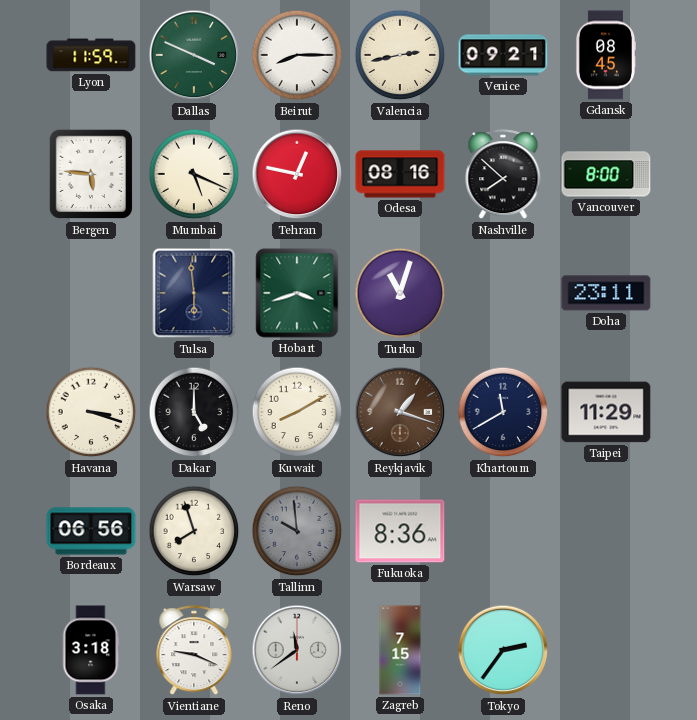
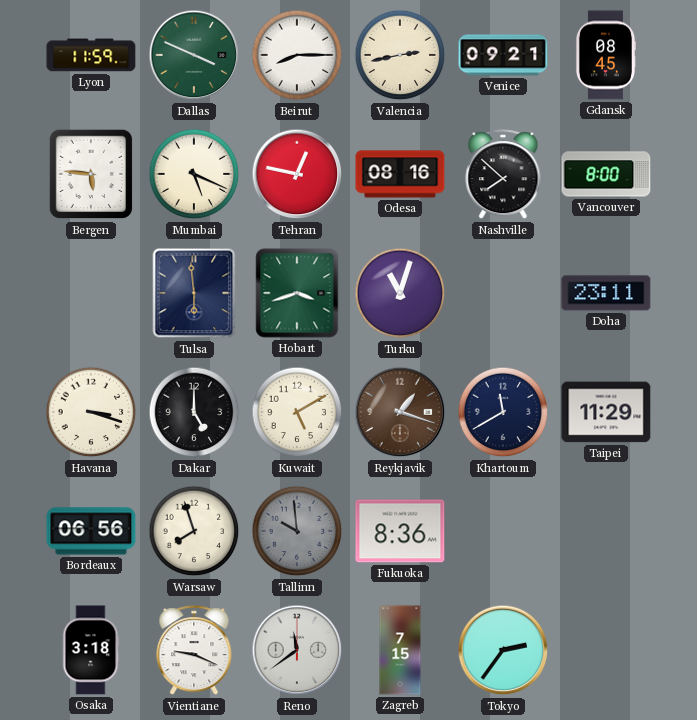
Kuwait: 8:10 -> 5:10
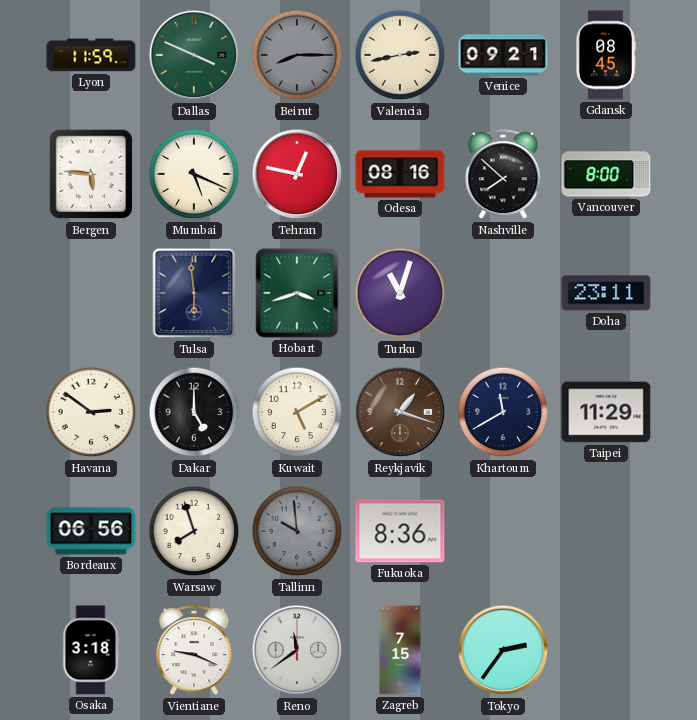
Beirut dial: white -> grey
Havana: 3:18 -> 2:51
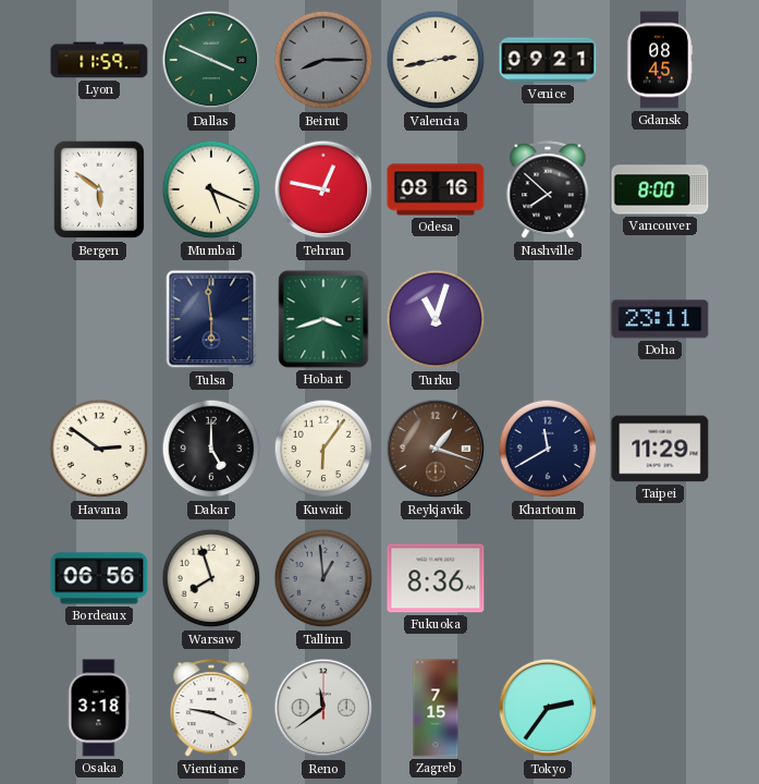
Bergen: 5:46 -> 5:51
Kuwait: 5:10 -> 6:06
Tallinn: 9:59 -> 12:59
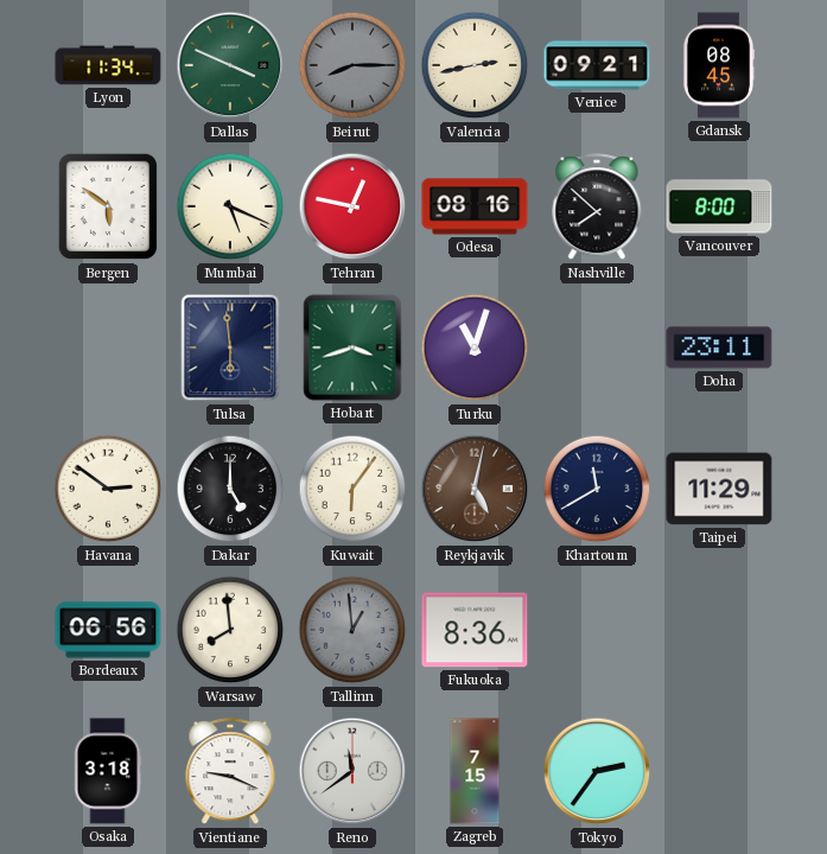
Lyon: 11:59 -> 11:34
Reykjavik: 1:18 -> 5:02
Warsaw: 7:57 -> 7:59
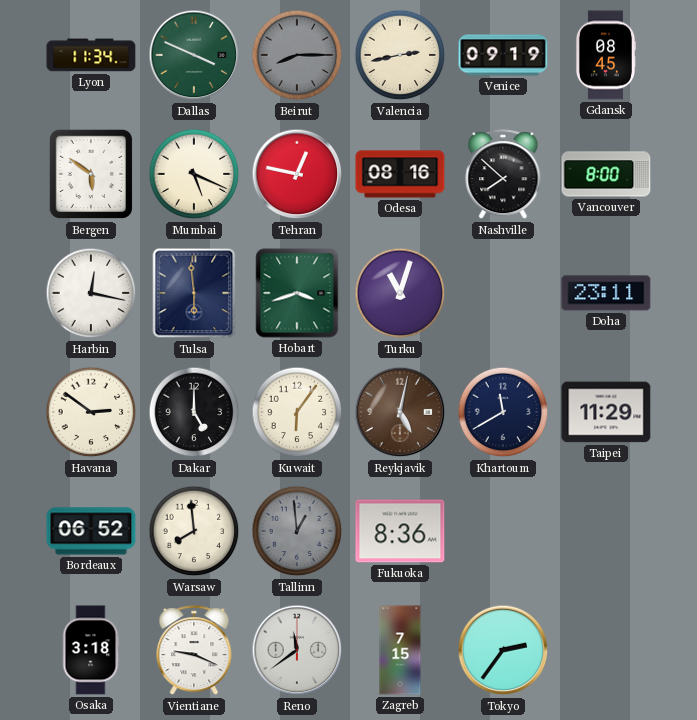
Venice: 09:21 -> 09:19
Harbin: none -> 12:17
Bordeaux: 06:56 -> 06:52
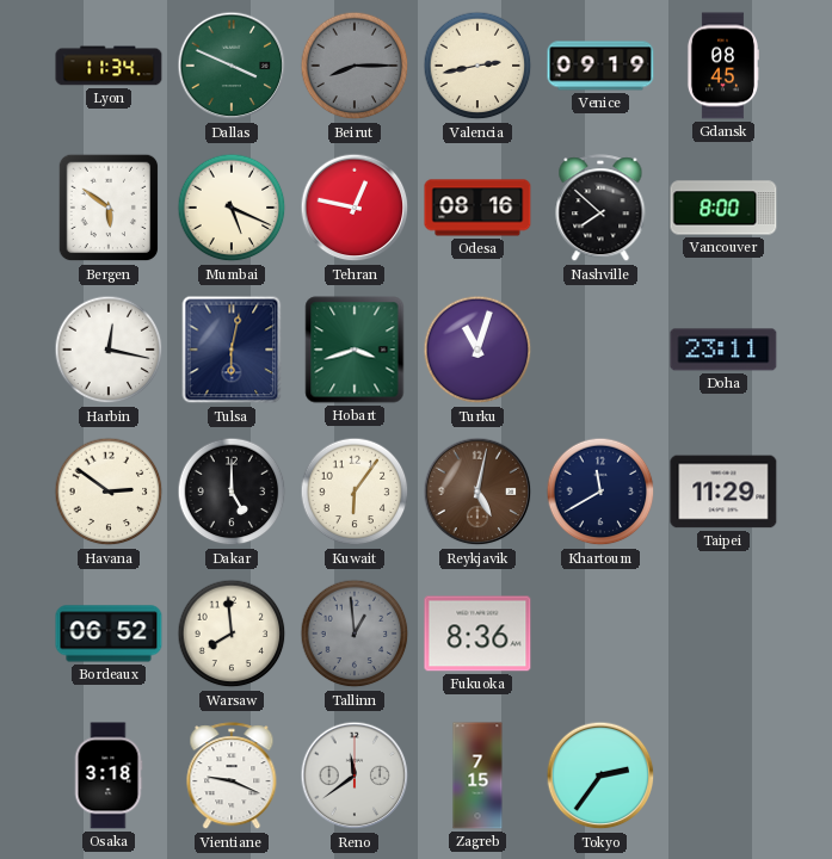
Tulsa: 5:59 -> 6:02
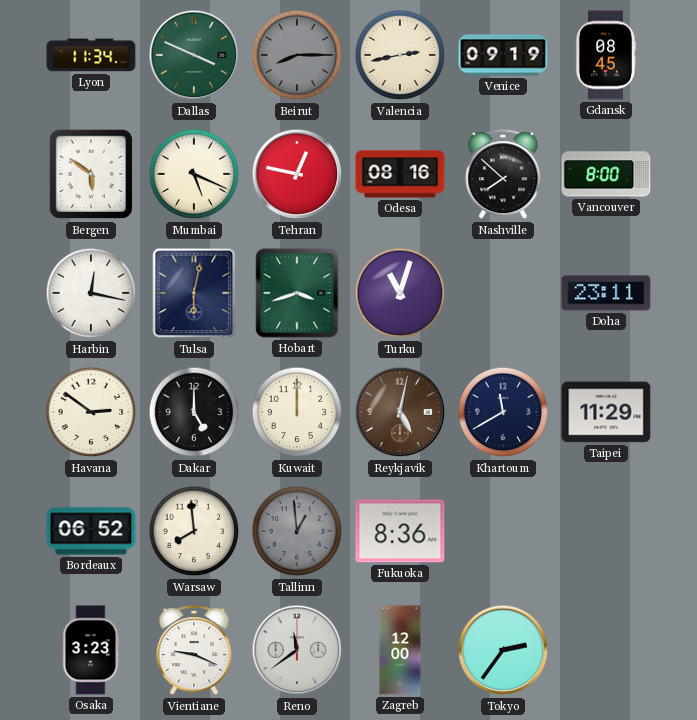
Kuwait: 6:06 -> 12:00
Osaka: 3:18 -> 3:23
Zagreb: 7:15 -> 12:00
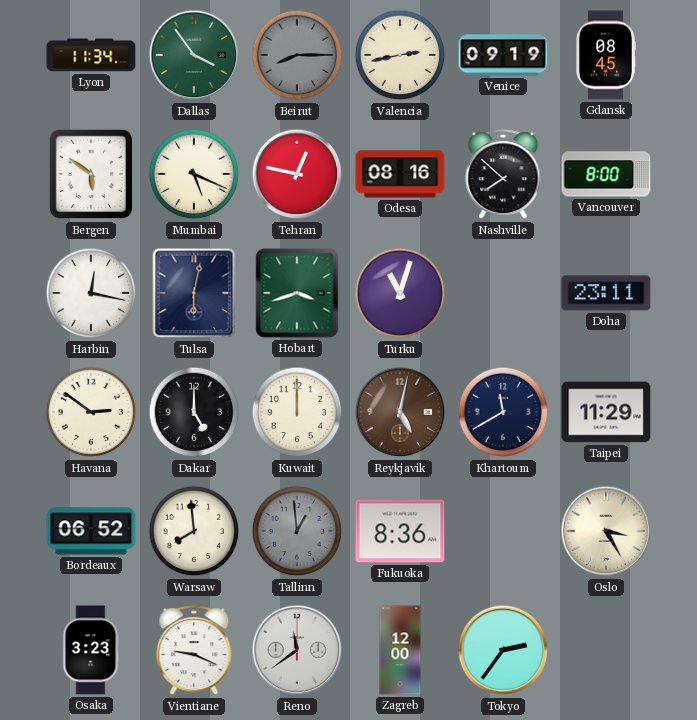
Dallas: 3:49 -> 3:54
Oslo: none -> 3:25
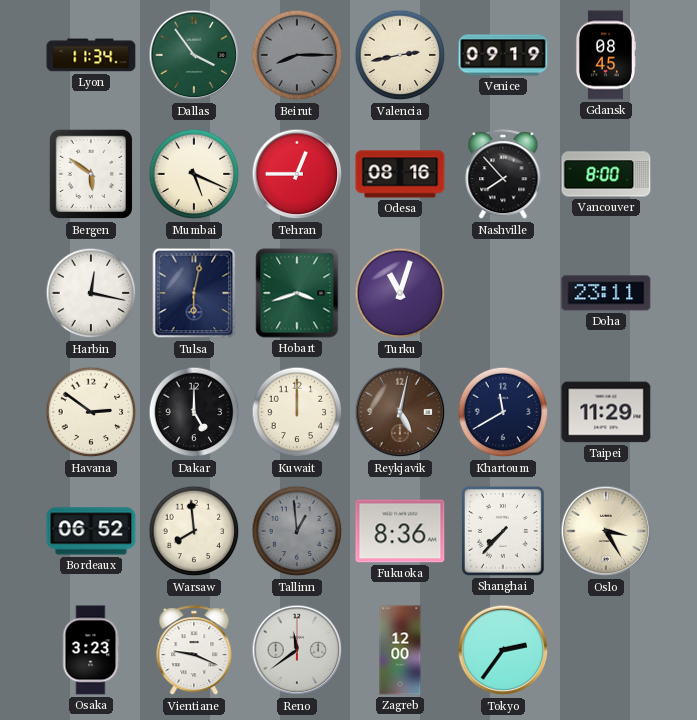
Tehran: 12:47 -> 12:45
Nashville: 7:52 -> 7:53
Shanghai: none -> 7:37
